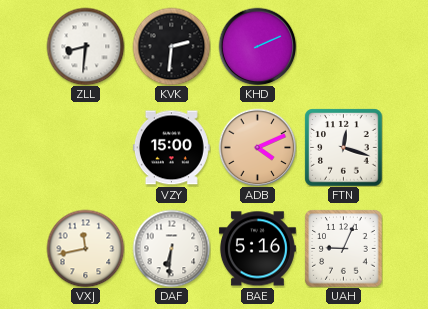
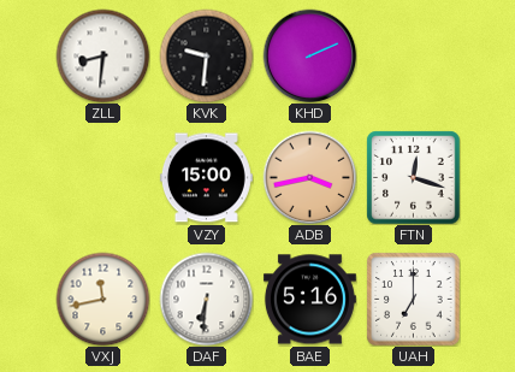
KVK: 2:31 -> 9:31
ADB: 4:11 -> 3:43
UAH: 9:04 -> 7:00
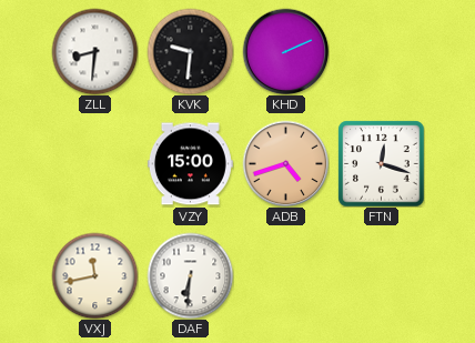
ADB: 3:43 -> 4:42
BAE: 5:16 -> none
UAH: 7:00 -> none
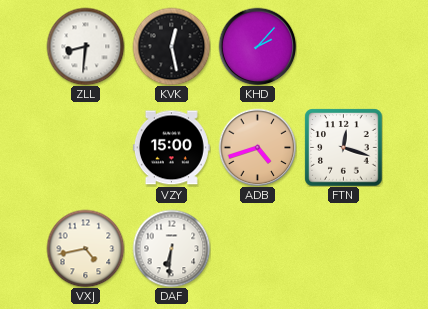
KVK: 9:31 -> 12:28
KHD: 2:11 -> 2:07
VXJ: 11:43 -> 4:43
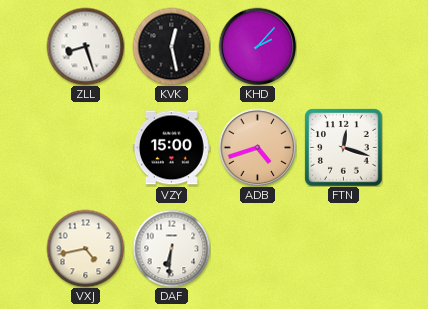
ZLL: 8:31 -> 8:27
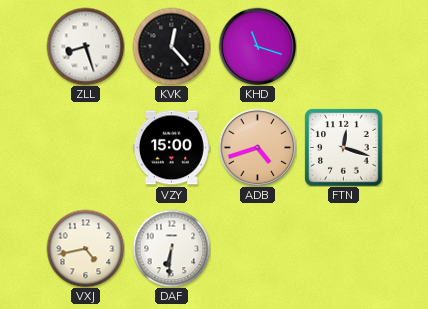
KVK: 12:28 -> 12:23
KHD: 2:07 -> 11:18
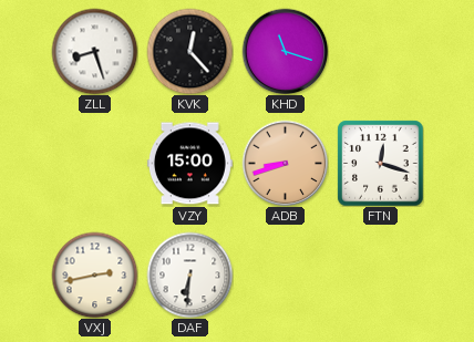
ADB: 4:42 -> 8:42
VXJ: 4:43 -> 2:43
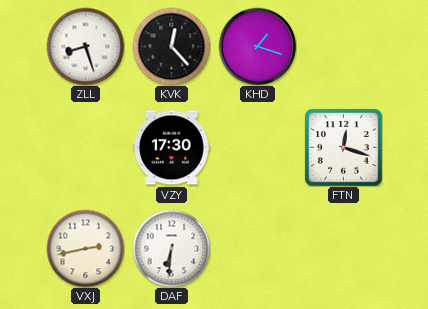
KHD: 11:18 -> 1:18
VZY: 15:00 -> 17:30
ADB: 8:42 -> none
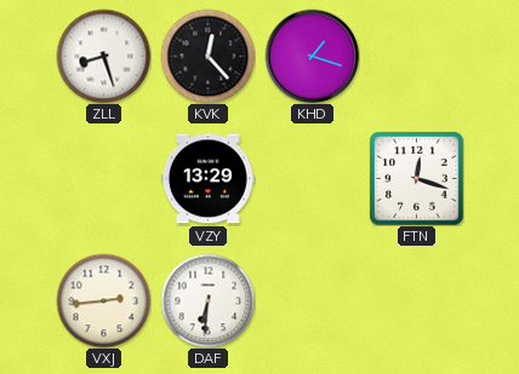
VZY: 17:30 -> 13:29
VXJ: 2:43 -> 2:44
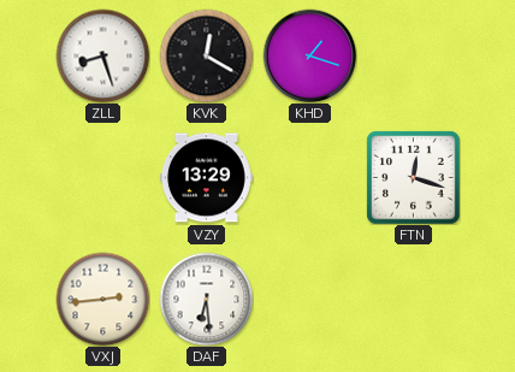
KVK: 12:23 -> 12:20
DAF: 6:31 -> 6:29
